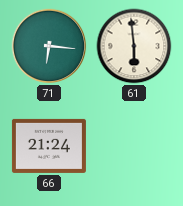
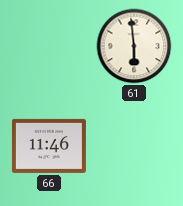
71: 6:16 -> none
66: 21:24 -> 11:46
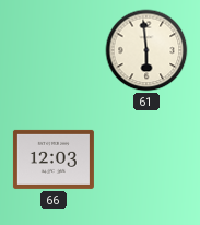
66: 11:46 -> 12:03
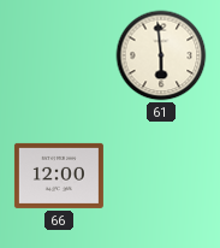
66: 12:03 -> 12:00
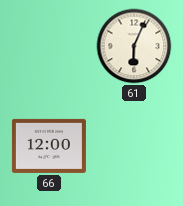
61: 5:59 -> 6:04
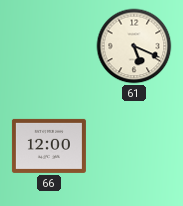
61: 6:04 -> 5:19
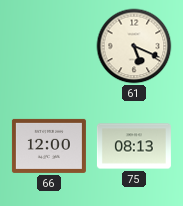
75: none -> 08:13
